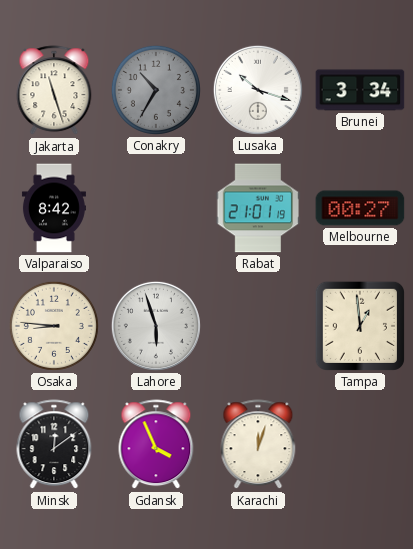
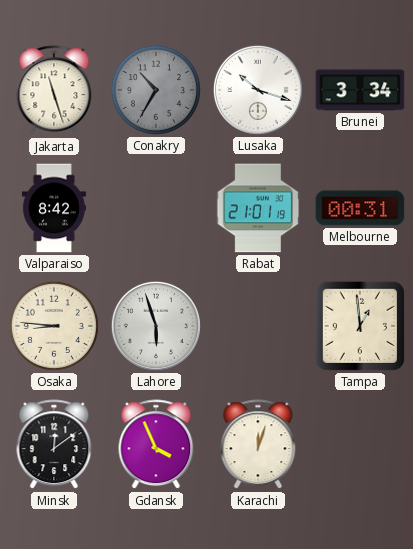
Melbourne: 00:27 -> 00:31
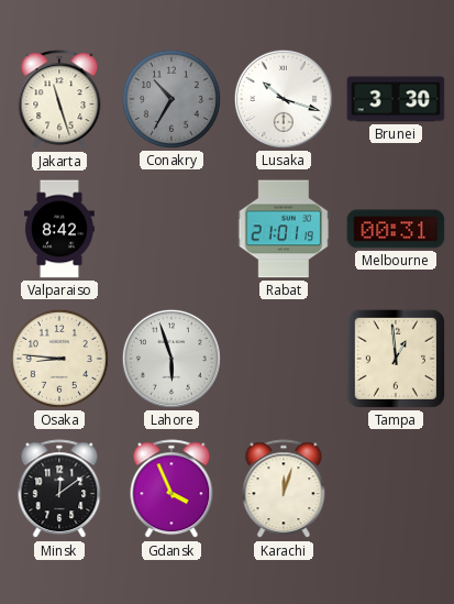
Brunei: 3:34 -> 3:30
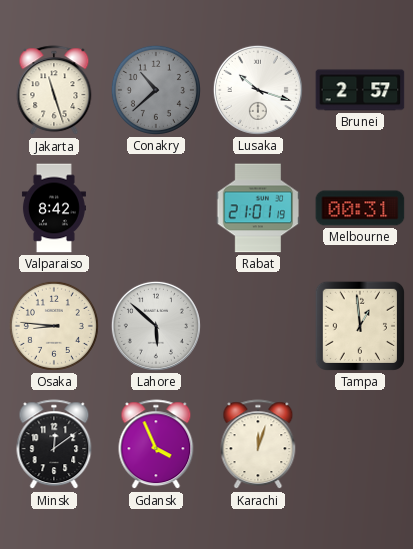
Conakry: 10:35 -> 10:38
Brunei: 3:30 -> 2:57
Lahore: 5:57 -> 5:52
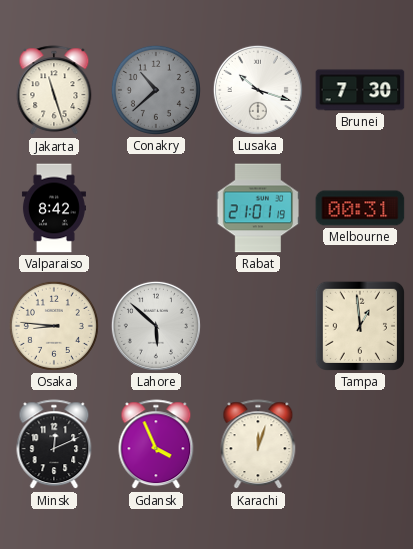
Brunei: 2:57 -> 7:30
Minsk: 12:09 -> 12:11
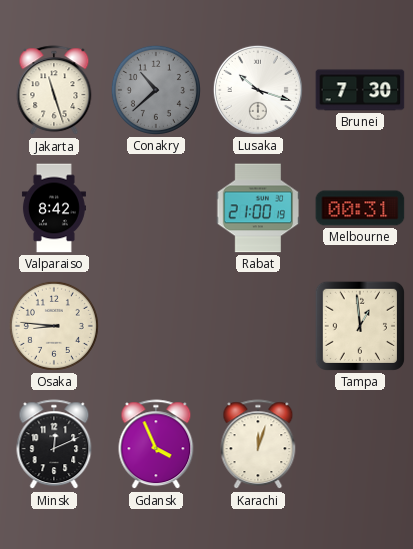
Rabat: 21:01 -> 21:00
Lahore: 5:52 -> none
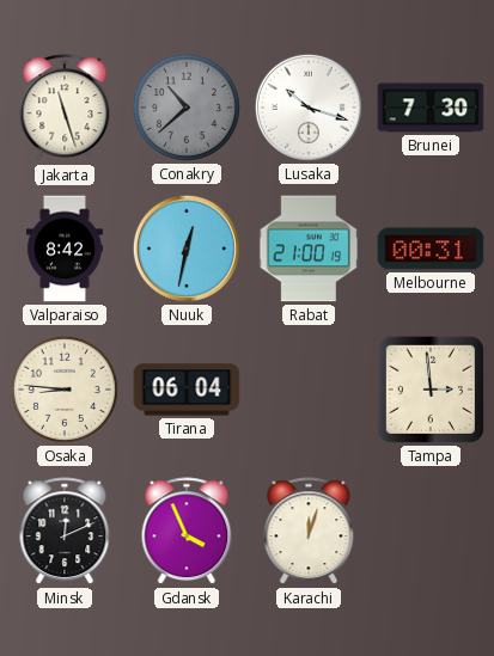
Nuuk: none -> 12:32
Tirana: none -> 06:04
Tampa: 12:59 -> 2:59
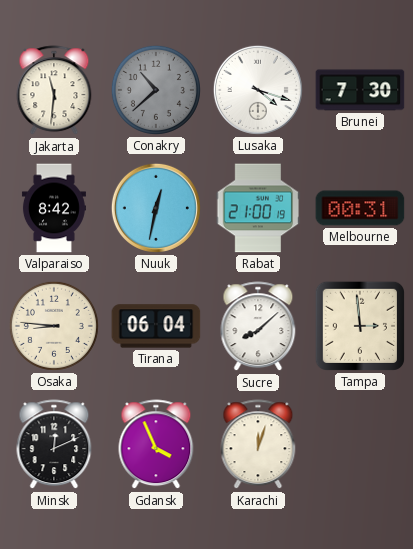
Jakarta: 11:27 -> 11:31
Lusaka: 10:18 -> 4:18
Sucre: none -> 8:08
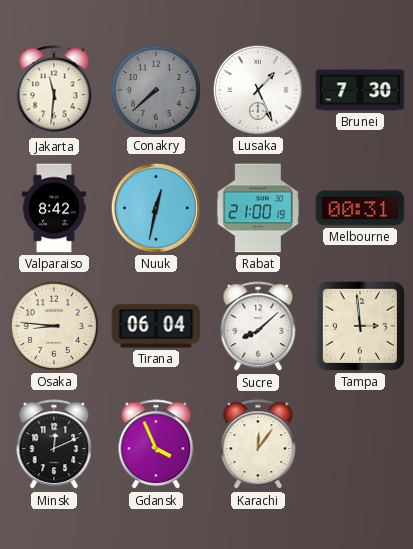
Conakry: 10:38 -> 7:38
Lusaka: 4:18 -> 1:26
Karachi: 12:03 -> 12:06
